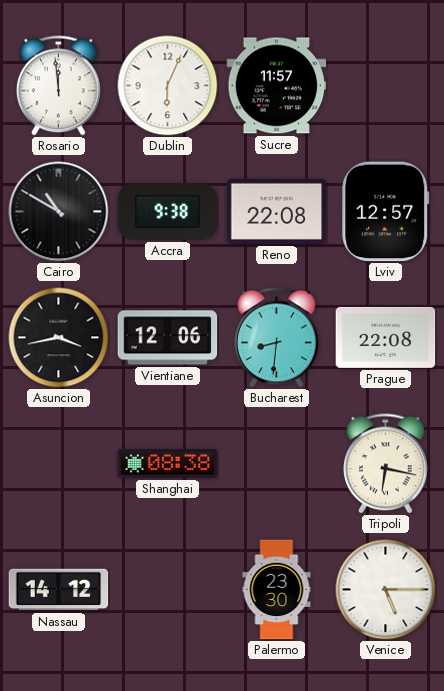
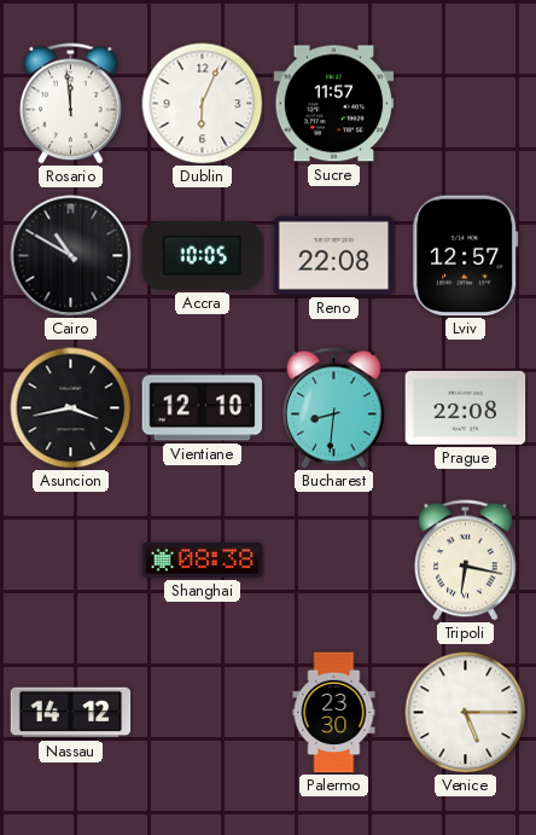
Accra: 9:38 -> 10:05
Vientiane: 12:06 -> 12:10
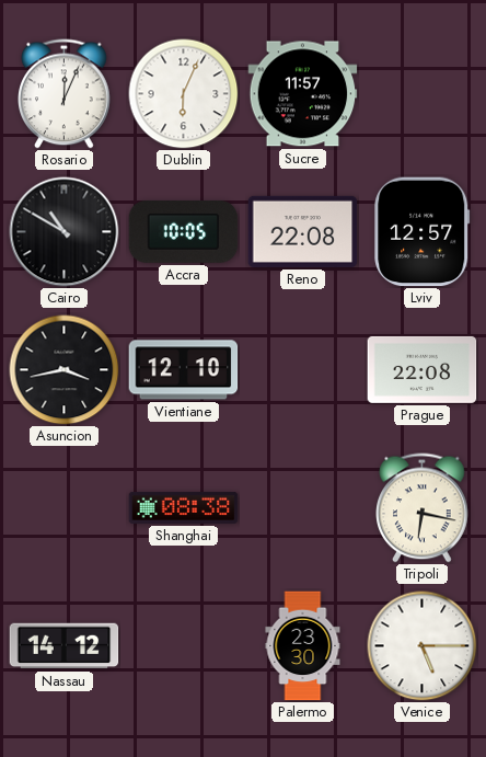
Rosario: 11:59 -> 12:04
Bucharest: 8:31 -> none
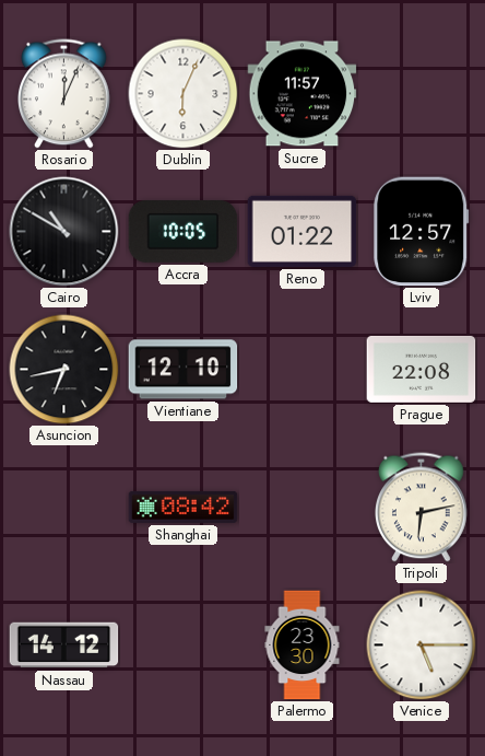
Reno: 22:08 -> 01:22
Asuncion: 3:43 -> 6:43
Shanghai: 08:38 -> 08:42
Tripoli: 6:17 -> 6:13
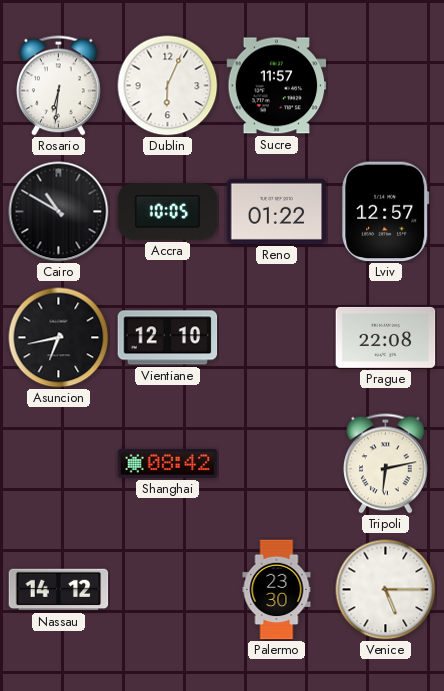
Rosario: 12:04 -> 6:31
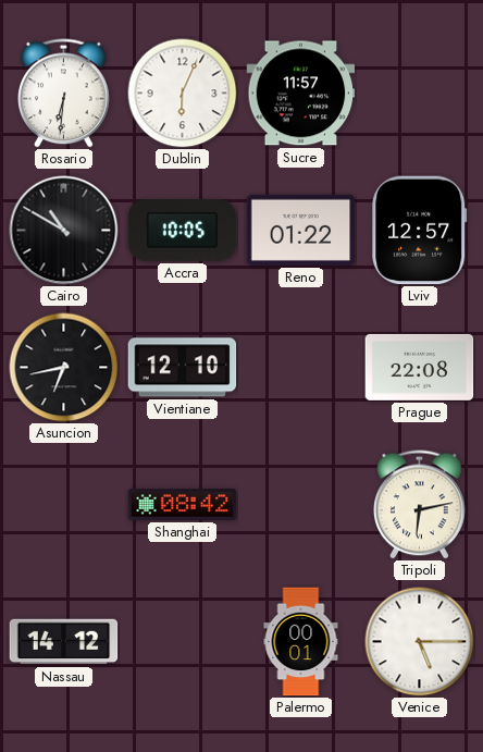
Palermo: 23:30 -> 00:01
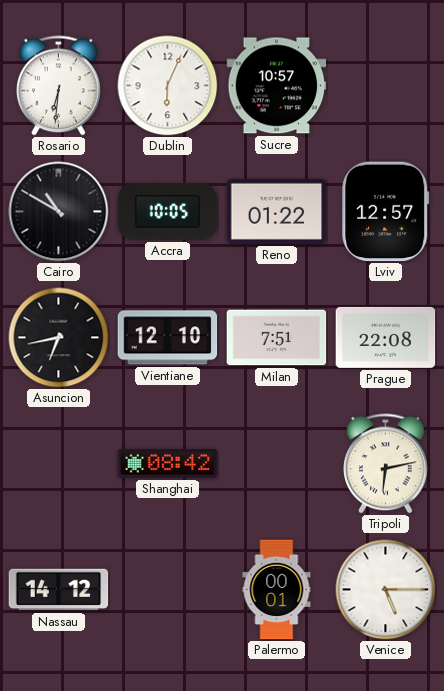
Sucre: 11:57 -> 10:57
Milan: none -> 7:51
